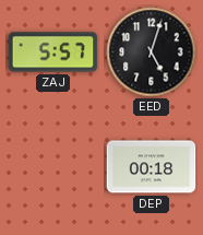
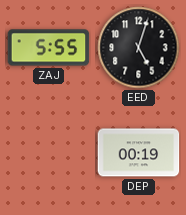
ZAJ: 5:57 -> 5:55
DEP: 00:18 -> 00:19
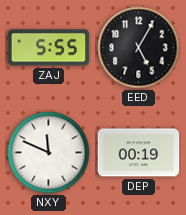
EED: 5:03 -> 5:05
NXY: none -> 11:49
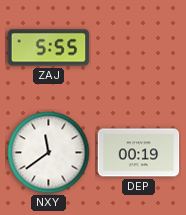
EED: 5:05 -> none
NXY: 11:49 -> 11:39
